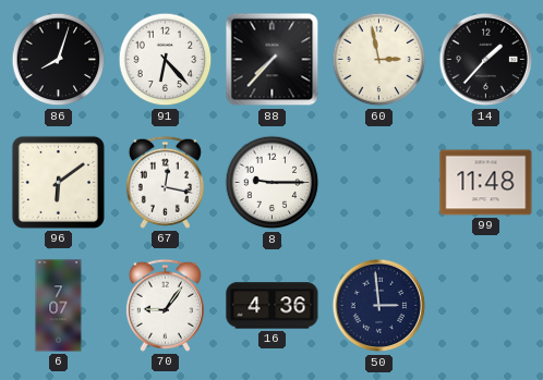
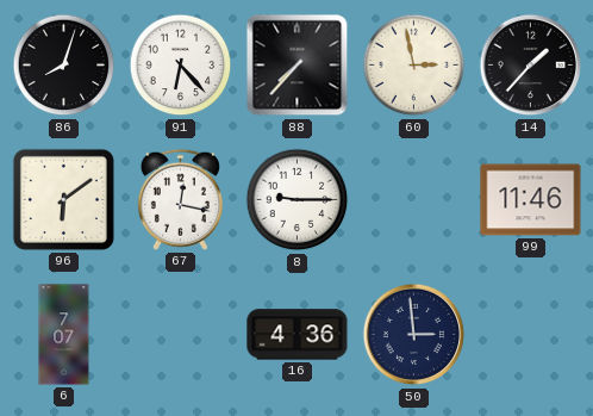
99: 11:48 -> 11:46
70: 9:06 -> none
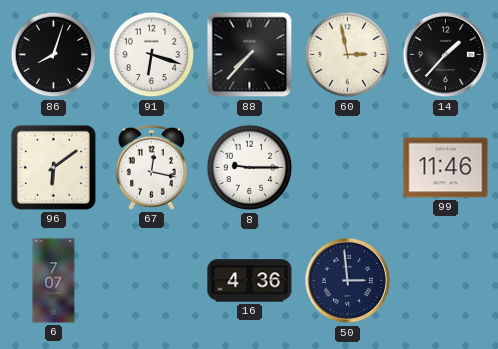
91: 6:23 -> 6:18
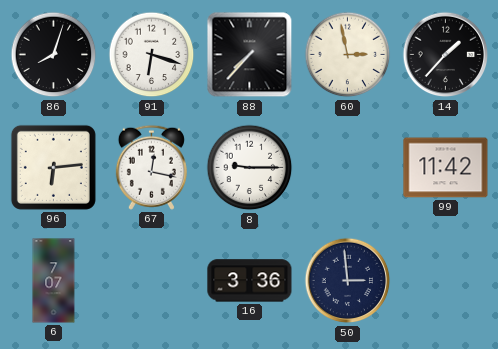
96: 6:09 -> 6:14
99: 11:46 -> 11:42
16: 4:36 -> 3:36
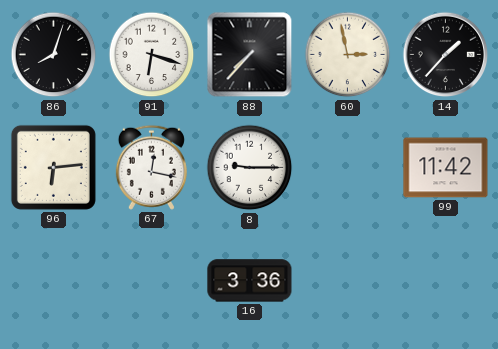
6: 7:07 -> none
50: 2:59 -> none
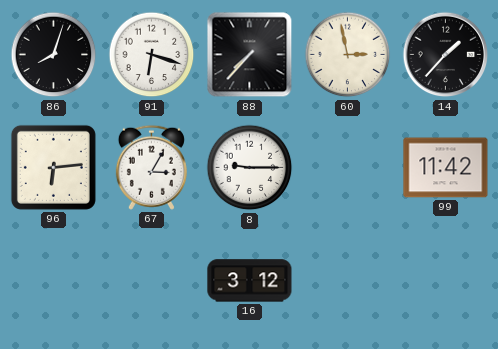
67: 12:17 -> 3:05
16: 3:36 -> 3:12
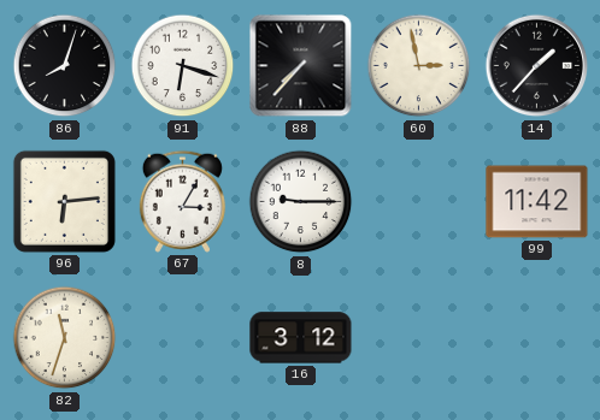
82: none -> 11:33
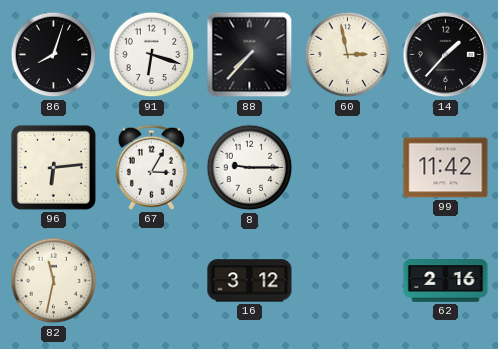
82: 11:33 -> 11:32
62: none -> 2:16
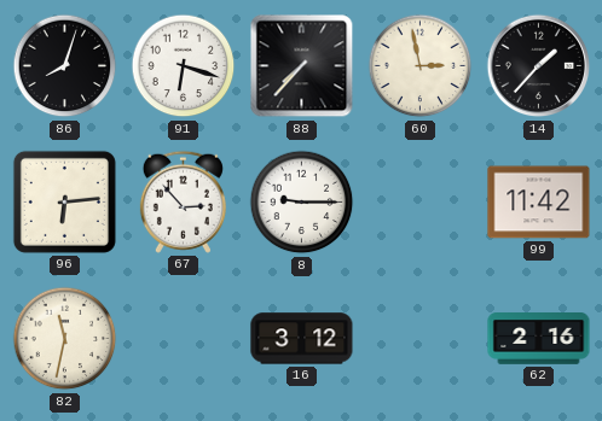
67: 3:05 -> 2:53
